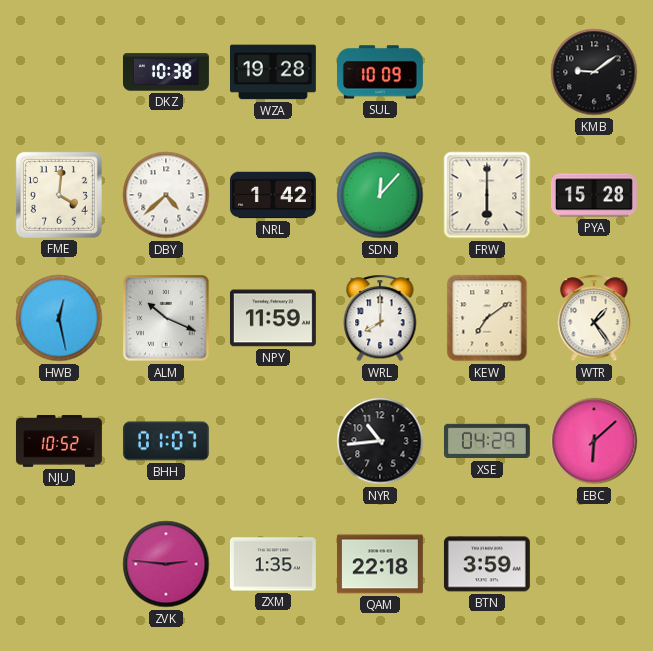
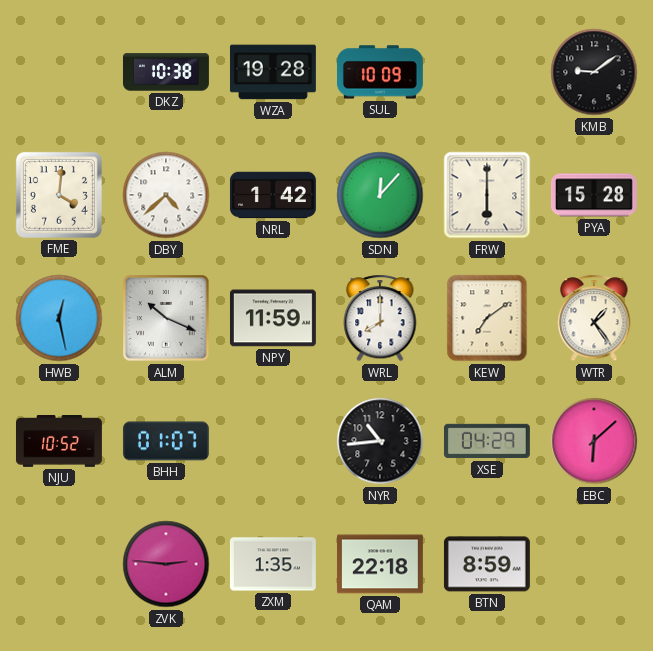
BTN: 3:59 -> 8:59
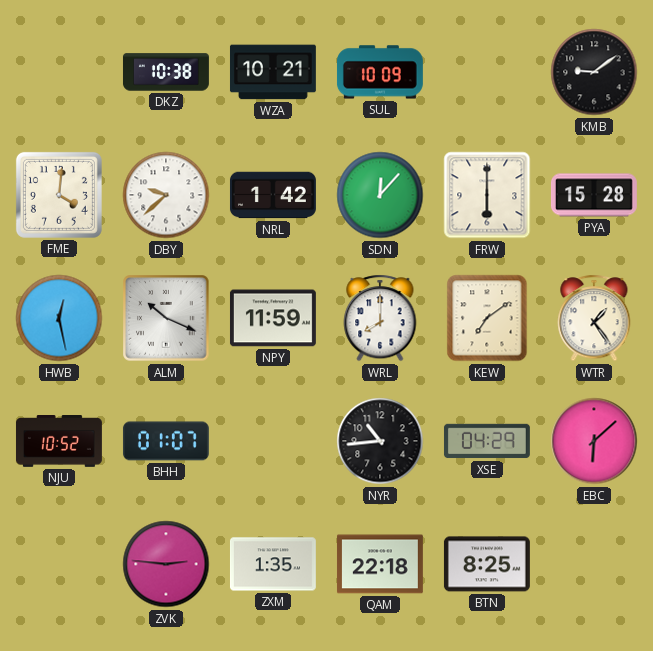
WZA: 19:28 -> 10:21
DBY: 4:38 -> 9:38
BTN: 8:59 -> 8:25
